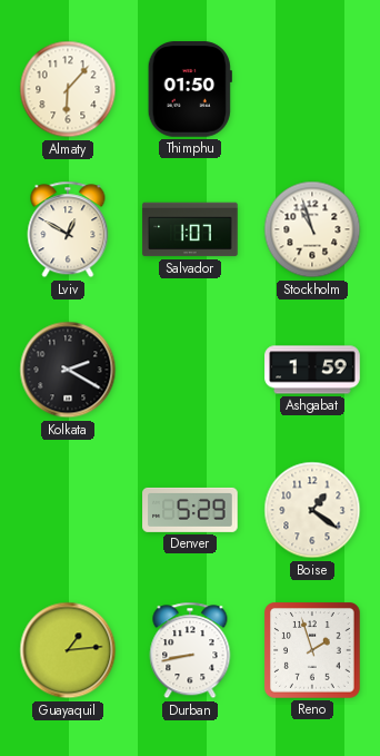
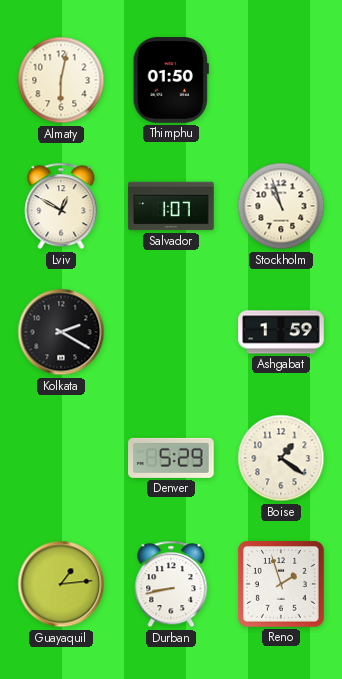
Almaty: 6:07 -> 6:02
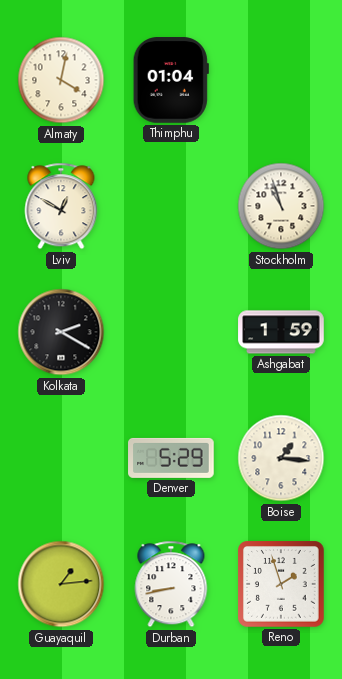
Almaty: 6:02 -> 4:02
Thimphu: 01:50 -> 01:04
Salvador: 1:07 -> none
Boise: 1:21 -> 1:16
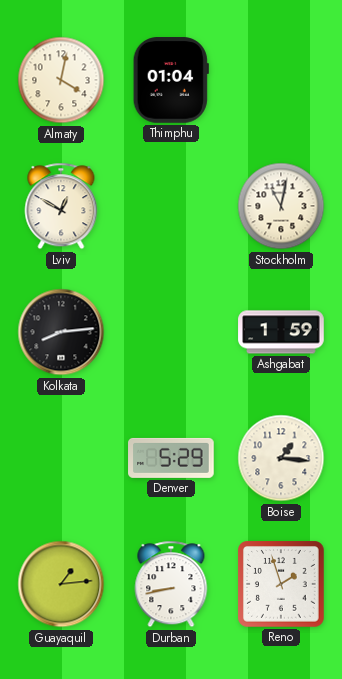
Stockholm: 10:57 -> 11:02
Kolkata: 2:20 -> 8:14
